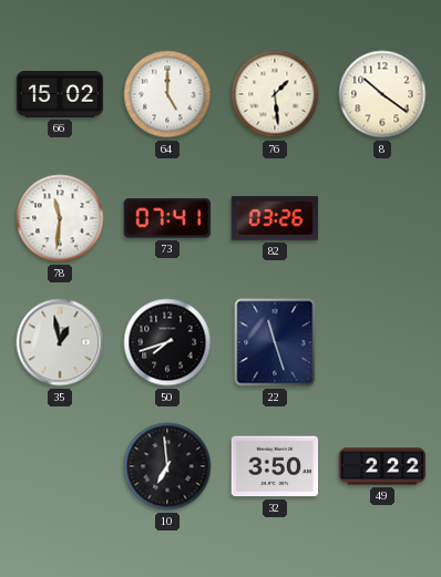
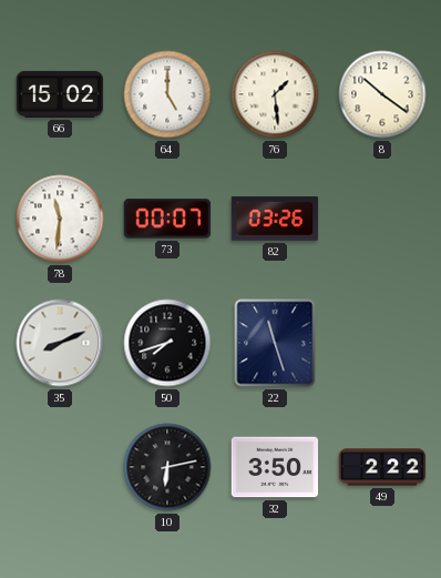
73: 07:41 -> 00:07
35: 12:58 -> 8:11
10: 6:59 -> 6:13
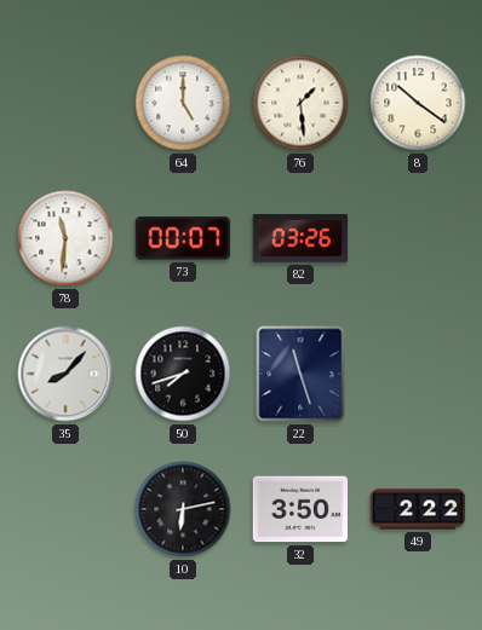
66: 15:02 -> none
35: 8:11 -> 8:07
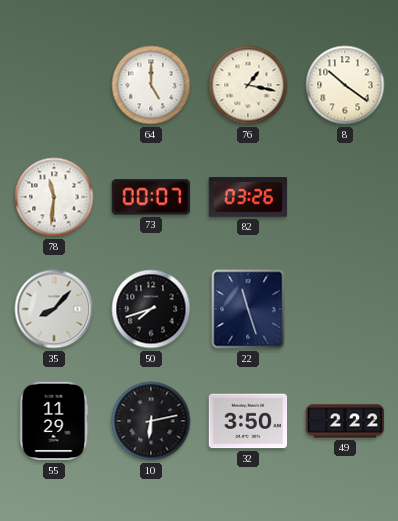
76: 1:29 -> 1:17
55: none -> 11:29
